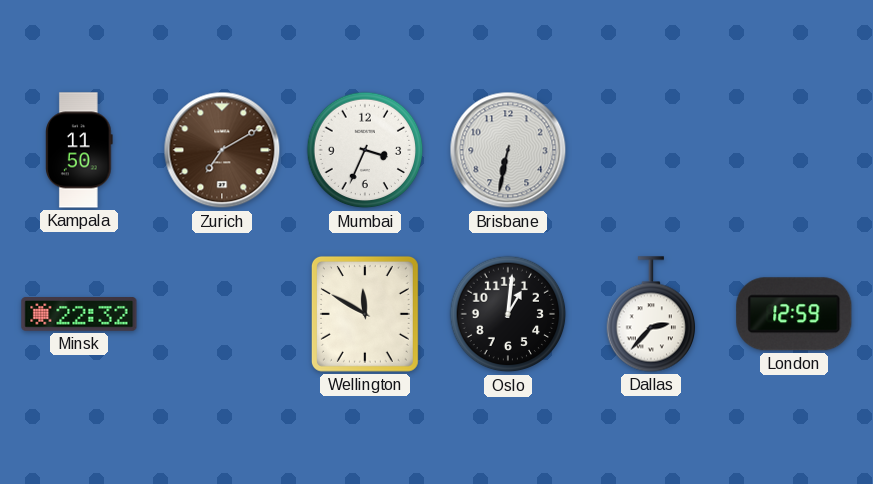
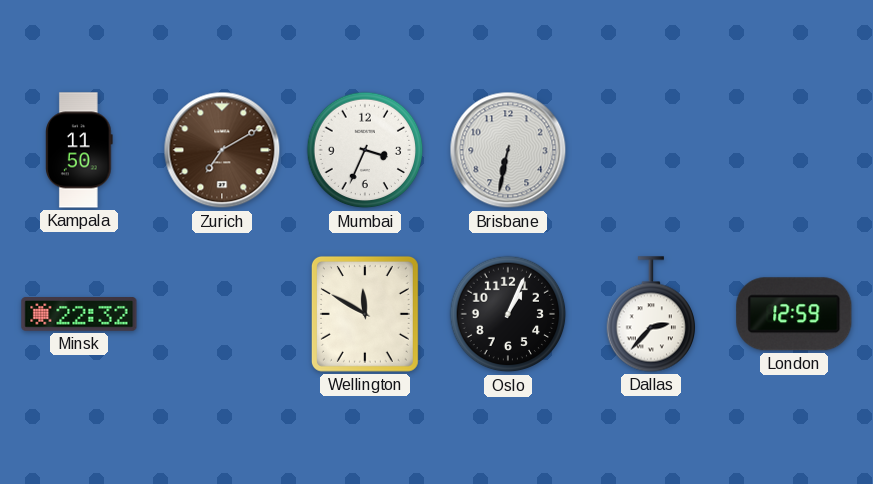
Oslo: 1:01 -> 1:04
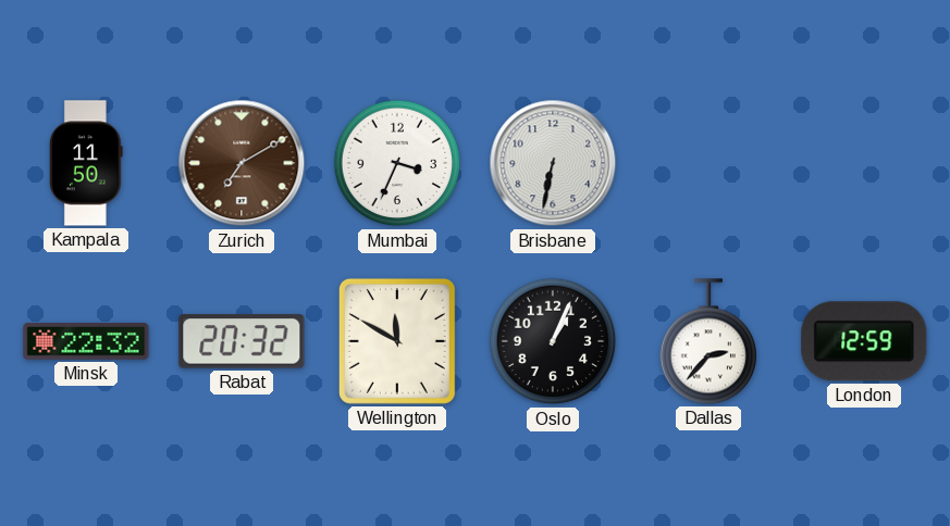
Rabat: none -> 20:32
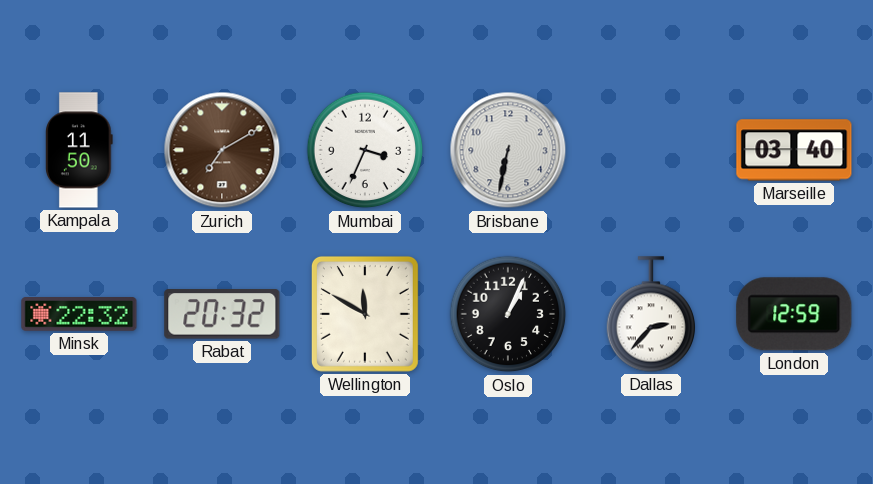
Marseille: none -> 03:40
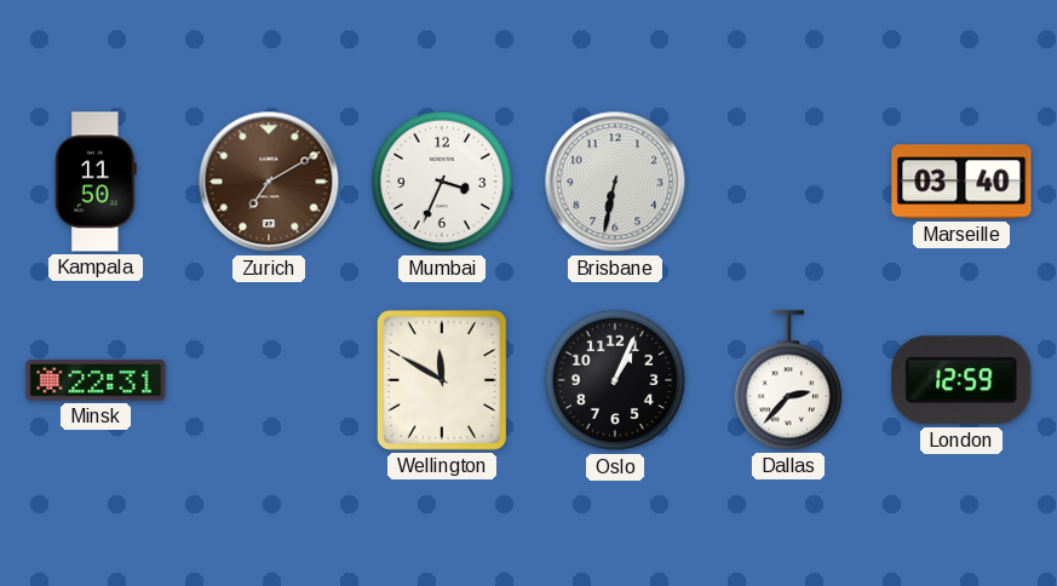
Minsk: 22:32 -> 22:31
Rabat: 20:32 -> none
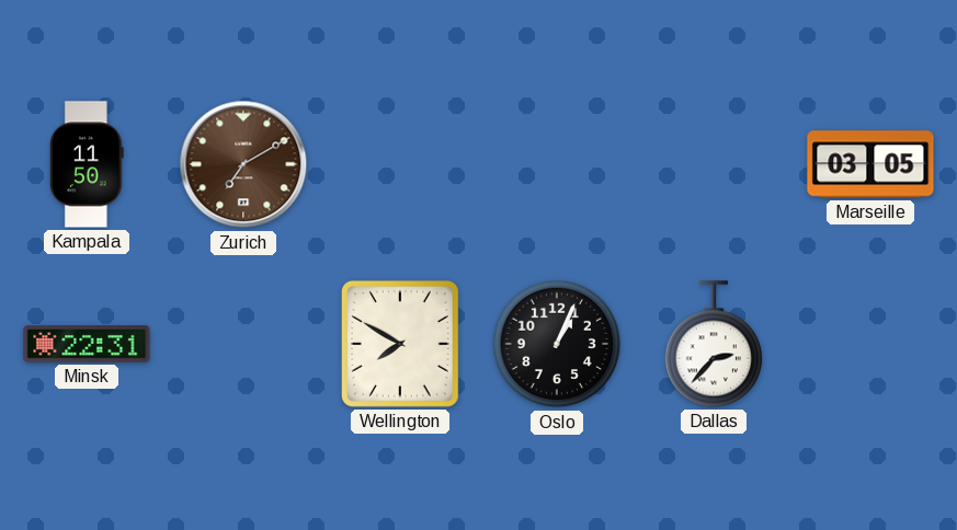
Mumbai: 3:34 -> none
Brisbane: 6:32 -> none
Marseille: 03:40 -> 03:05
Wellington: 11:50 -> 7:50
London: 12:59 -> none
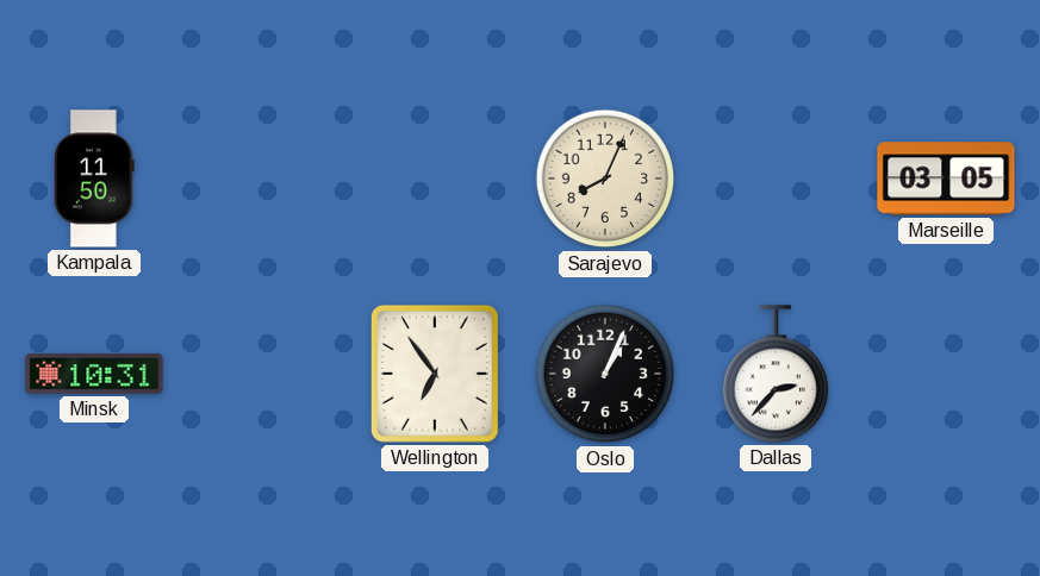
Zurich: 7:10 -> none
Sarajevo: none -> 8:04
Minsk: 22:31 -> 10:31
Wellington: 7:50 -> 6:54
